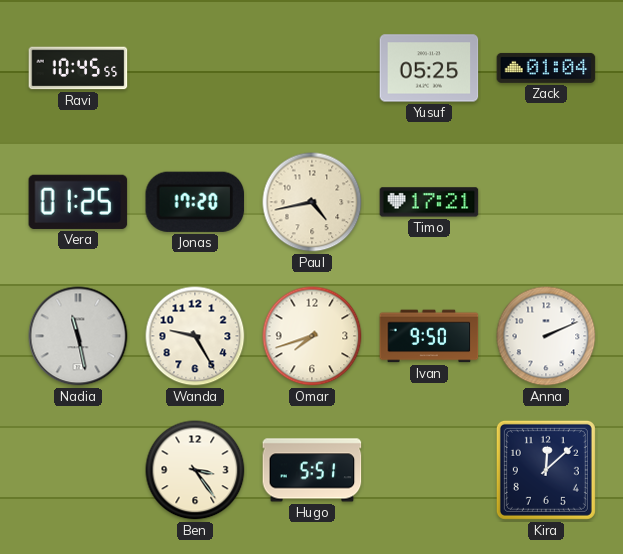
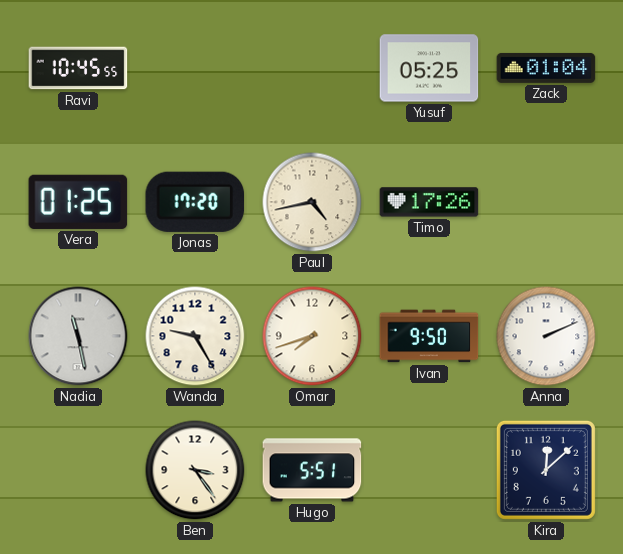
Timo: 17:21 -> 17:26
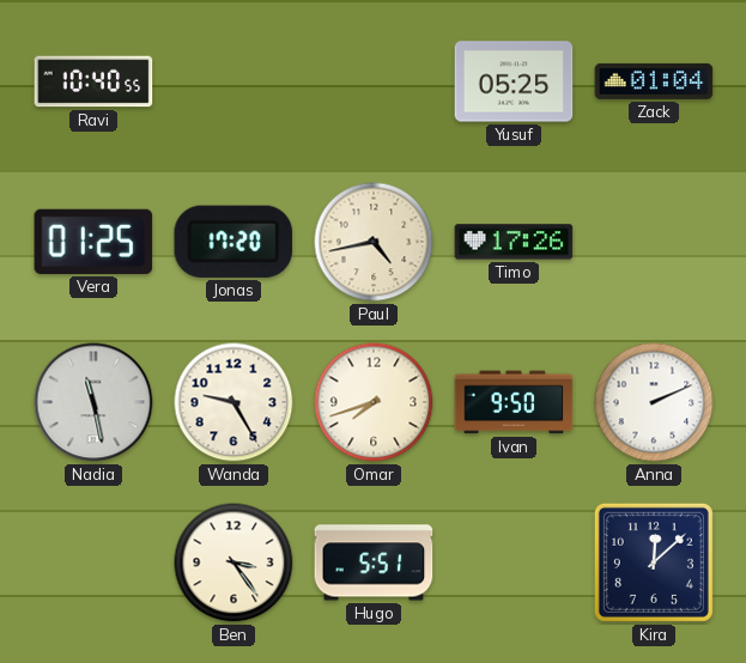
Ravi: 10:45 -> 10:40
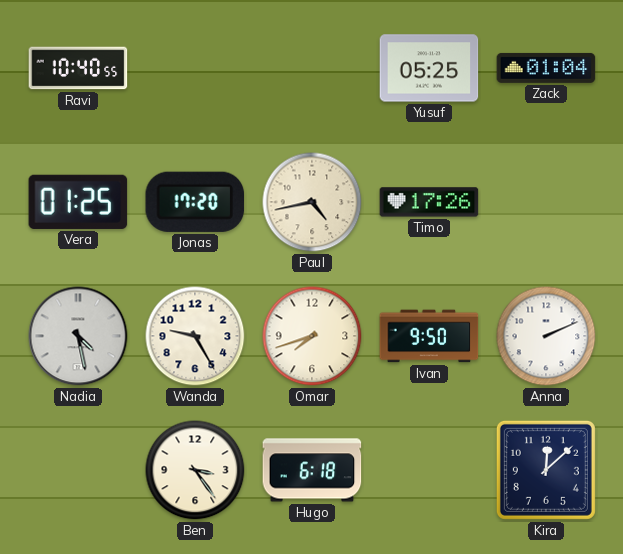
Nadia: 11:28 -> 4:28
Hugo: 5:51 -> 6:18
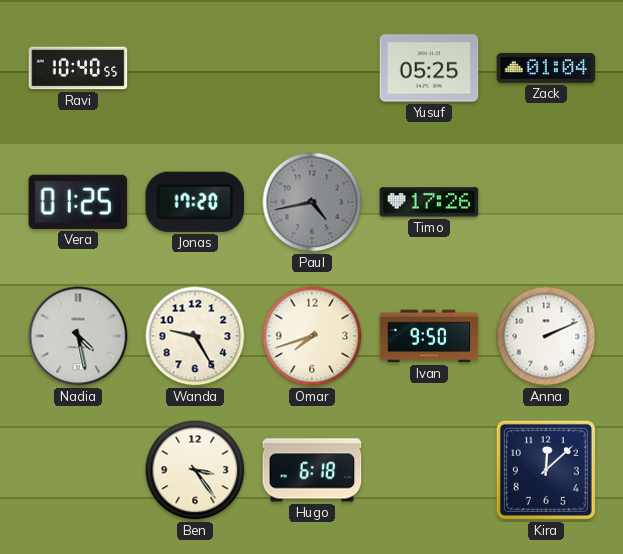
Paul dial: cream -> grey
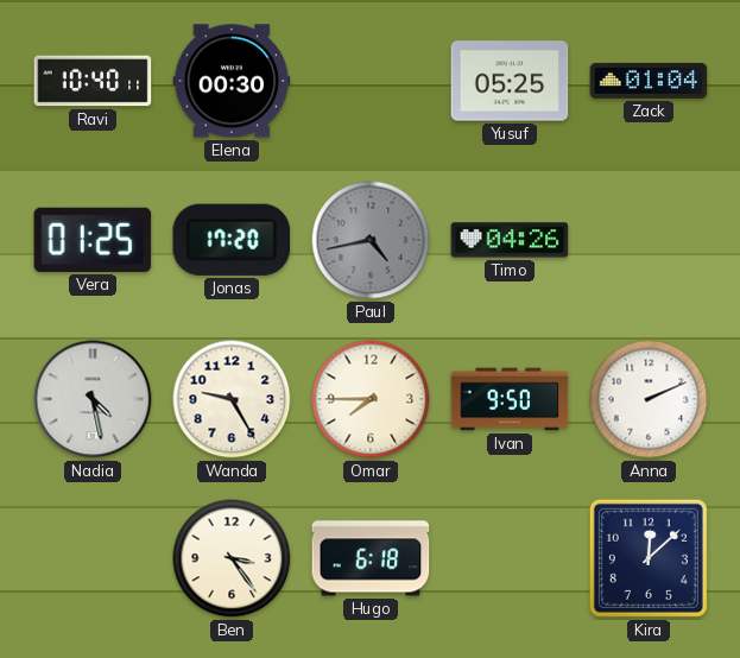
Ravi: 10:40:55 -> 10:40:11
Elena: none -> 00:30
Timo: 17:26 -> 04:26
Omar: 7:42 -> 7:45
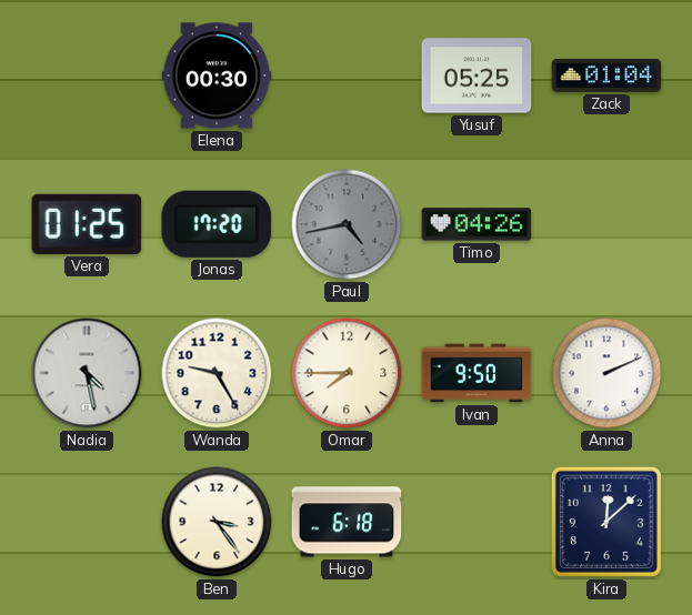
Ravi: 10:40 -> none
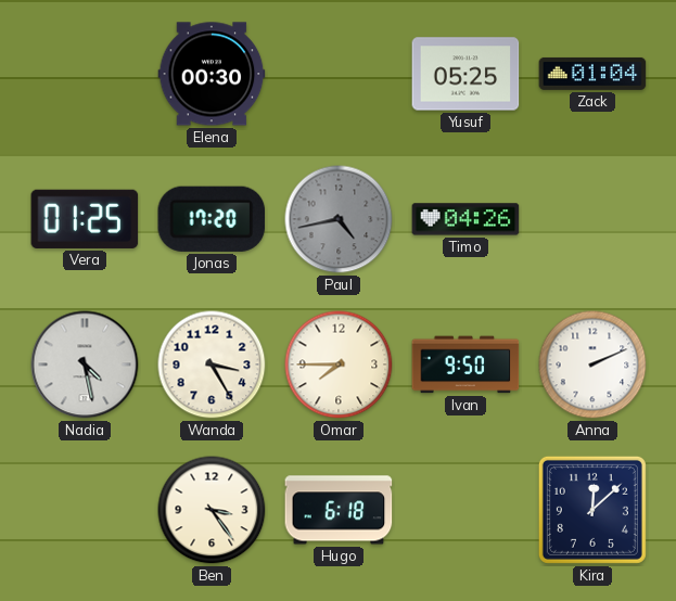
Wanda: 9:25 -> 3:25
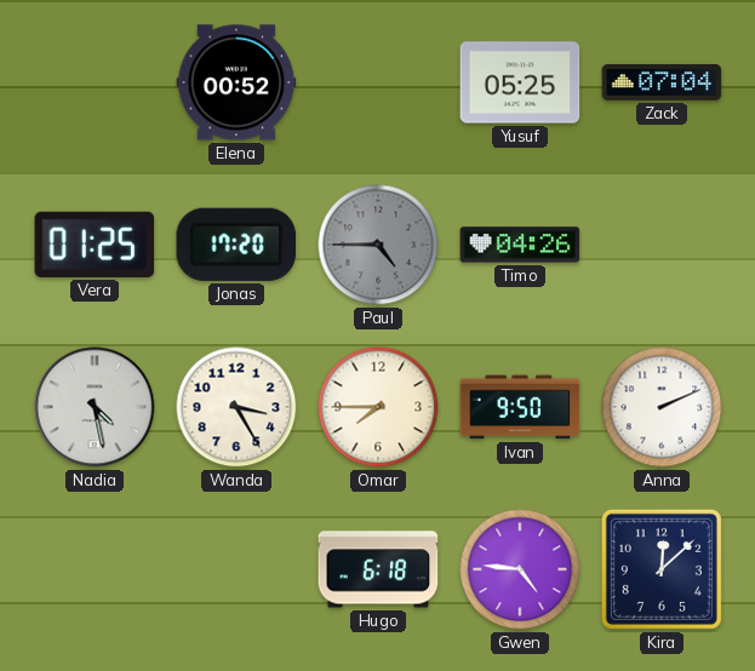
Elena: 00:30 -> 00:52
Zack: 01:04 -> 07:04
Paul: 4:43 -> 4:45
Ben: 3:24 -> none
Gwen: none -> 4:46
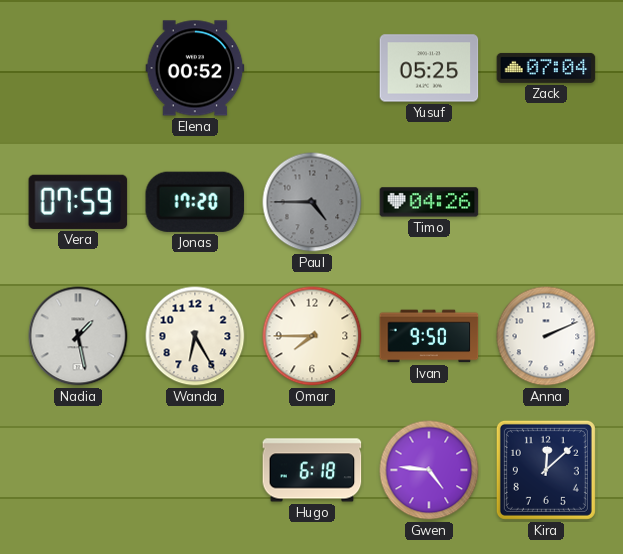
Vera: 01:25 -> 07:59
Nadia: 4:28 -> 1:28
Wanda: 3:25 -> 6:25
